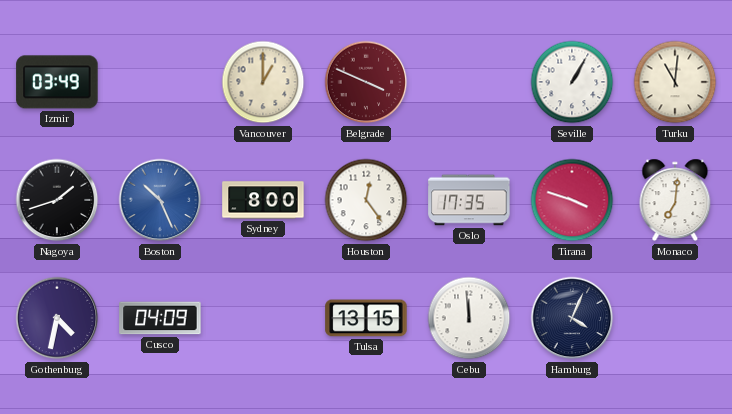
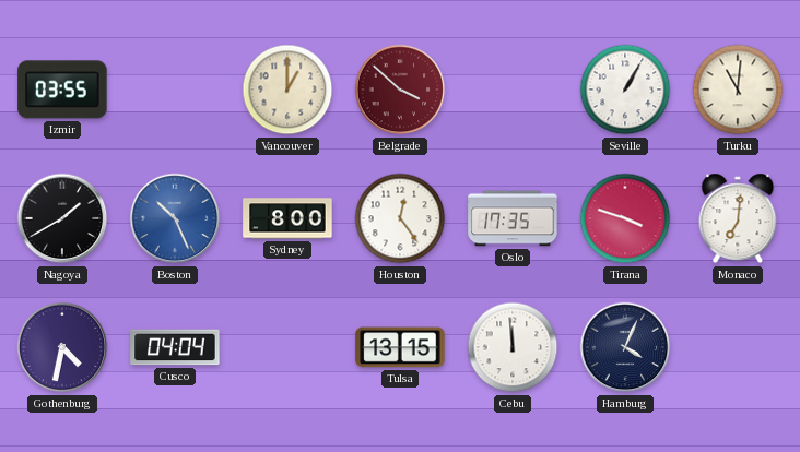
Izmir: 03:49 -> 03:55
Belgrade: 3:49 -> 3:52
Nagoya: 1:42 -> 1:40
Cusco: 04:09 -> 04:04
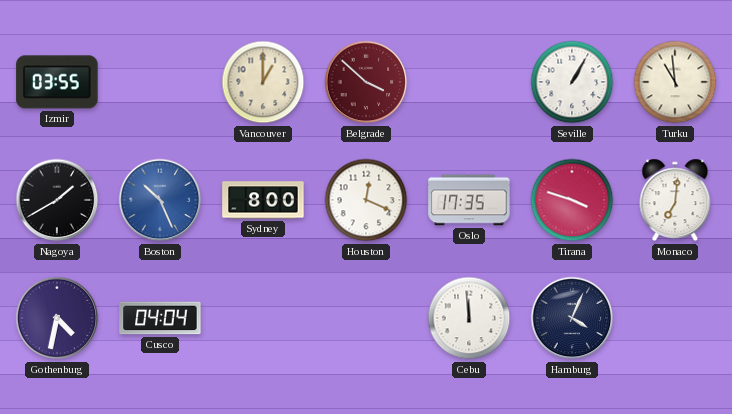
Turku: 11:01 -> 10:59
Houston: 12:24 -> 12:19
Tulsa: 13:15 -> none
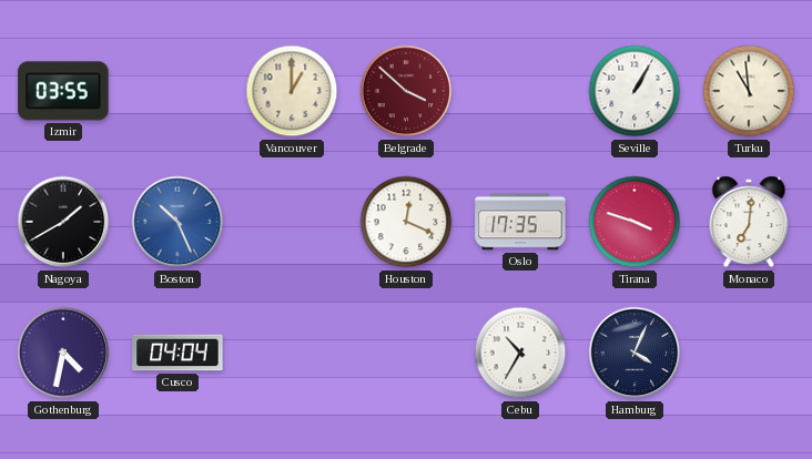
Sydney: 8:00 -> none
Cebu: 11:59 -> 10:35
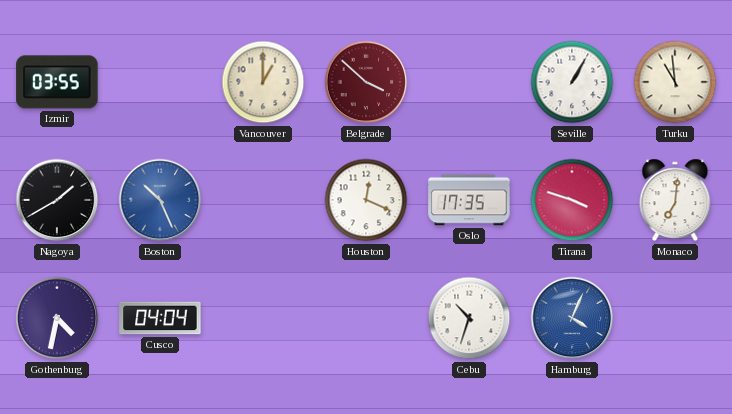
Cebu: 10:35 -> 10:33
Hamburg dial: navy -> blue
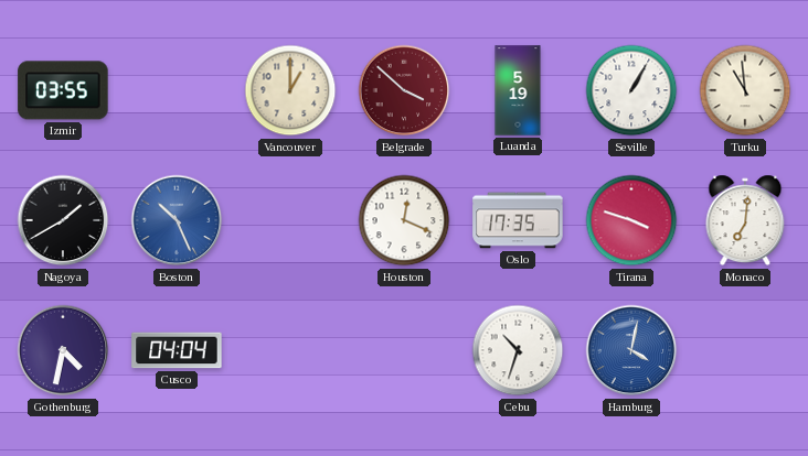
Luanda: none -> 5:19
Hamburg: 4:04 -> 4:02
